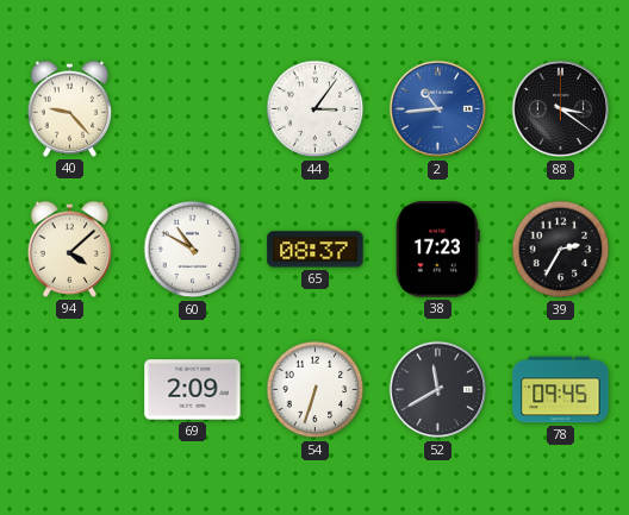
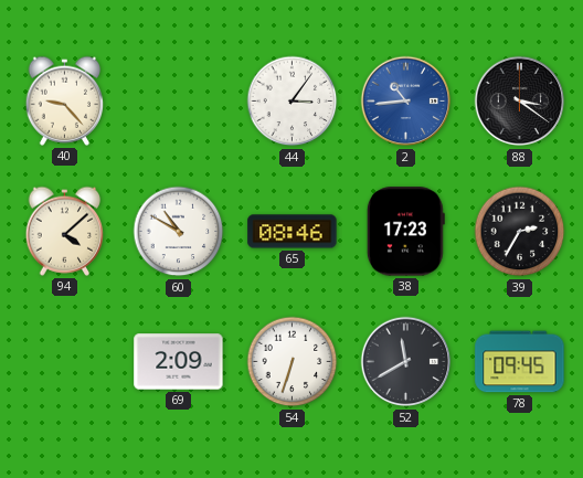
65: 08:37 -> 08:46
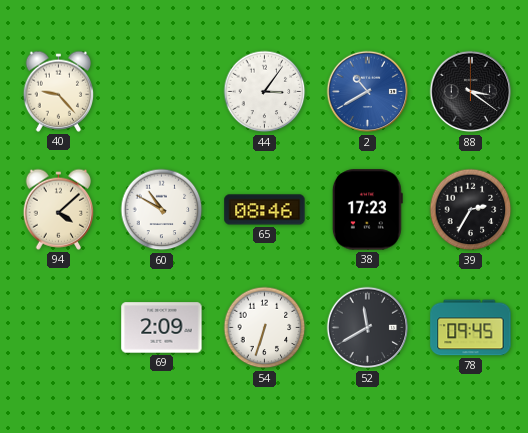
2: 10:44 -> 10:40
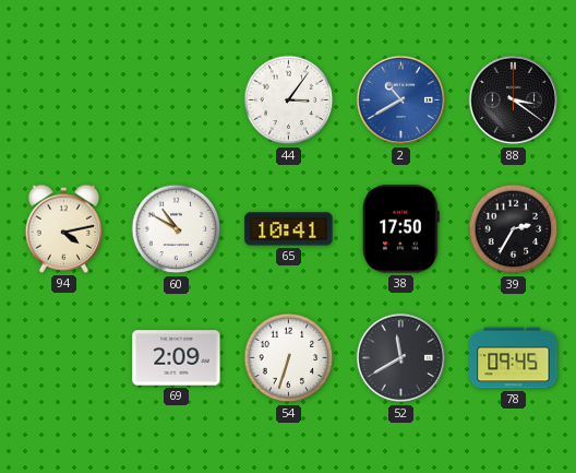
40: 9:23 -> none
94: 4:08 -> 4:13
65: 08:46 -> 10:41
38: 17:23 -> 17:50
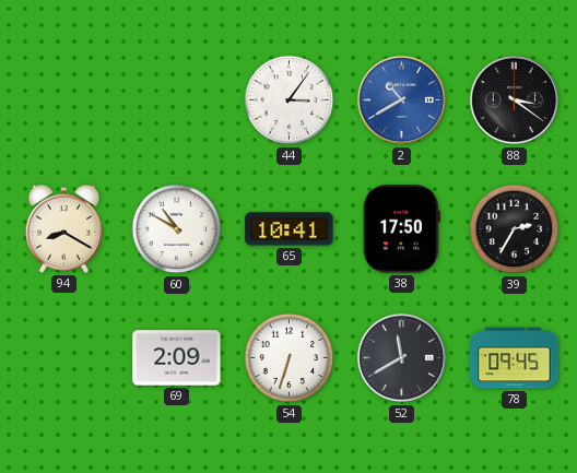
94: 4:13 -> 8:20
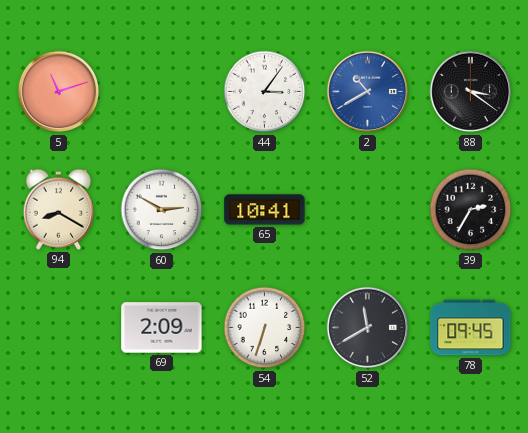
5: none -> 11:12
60: 10:50 -> 2:50
38: 17:50 -> none
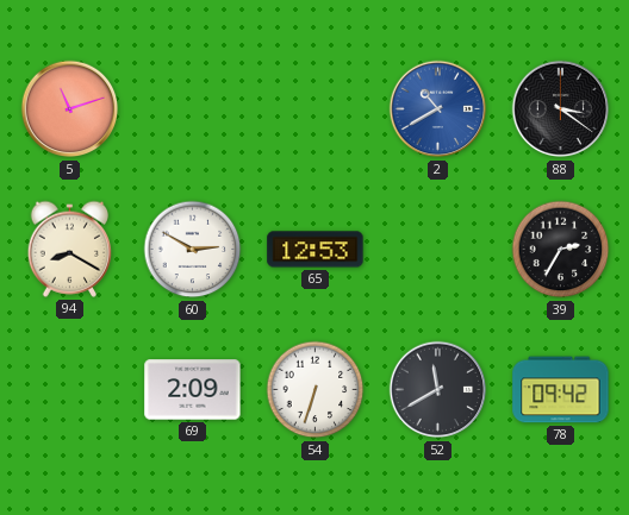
44: 3:06 -> none
65: 10:41 -> 12:53
78: 09:45 -> 09:42
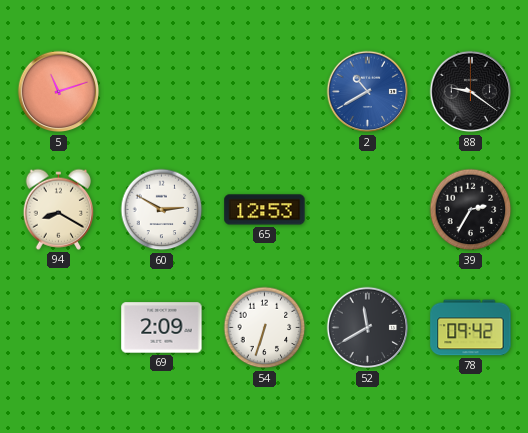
88: 3:21 -> 9:21
